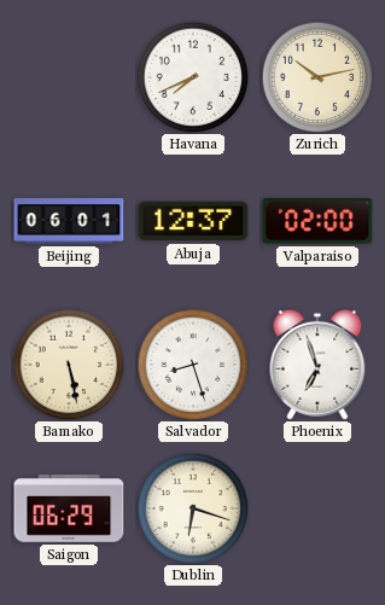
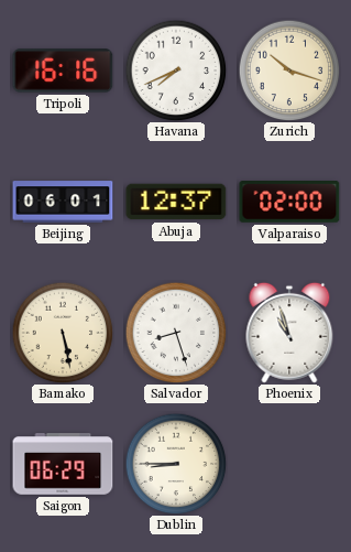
Tripoli: none -> 16:16
Zurich: 10:13 -> 10:18
Phoenix: 6:57 -> 10:57
Dublin: 6:18 -> 8:45
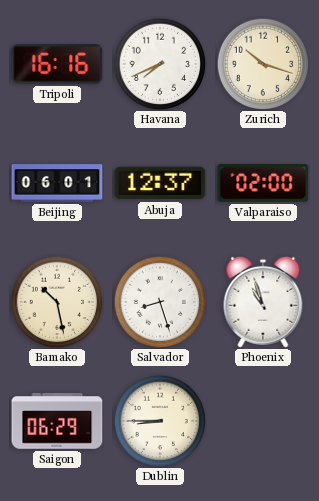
Bamako: 5:28 -> 10:28
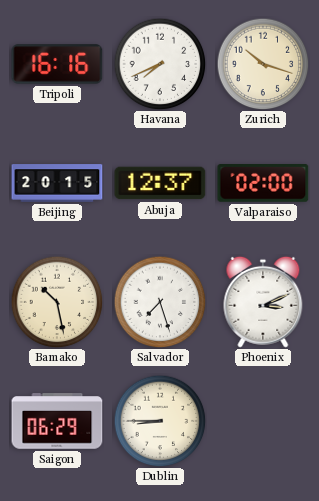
Beijing: 06:01 -> 20:15
Salvador: 8:27 -> 7:27
Phoenix: 10:57 -> 3:11
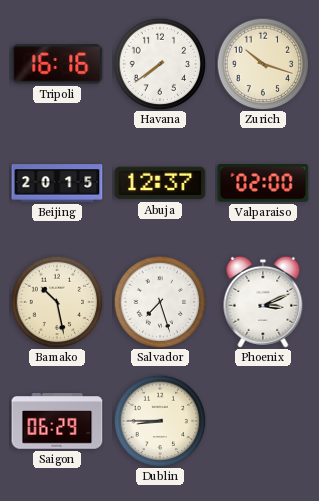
Havana: 7:41 -> 7:39
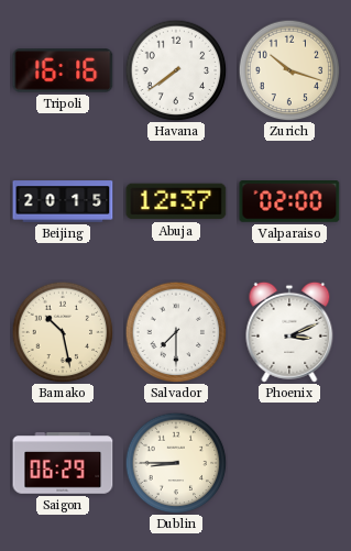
Salvador: 7:27 -> 7:30
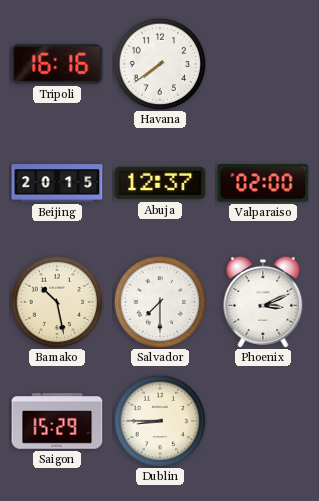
Zurich: 10:18 -> none
Saigon: 06:29 -> 15:29
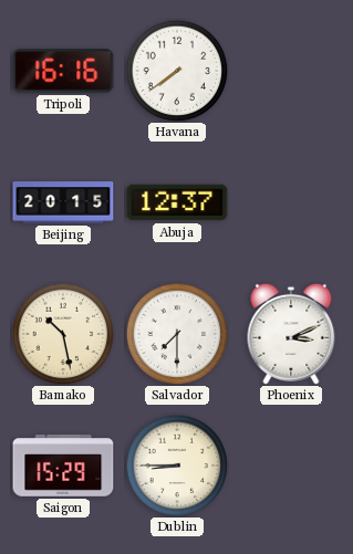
Valparaiso: 02:00 -> none
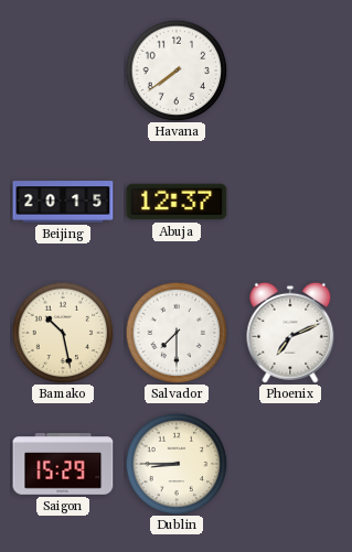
Tripoli: 16:16 -> none
Phoenix: 3:11 -> 7:11
